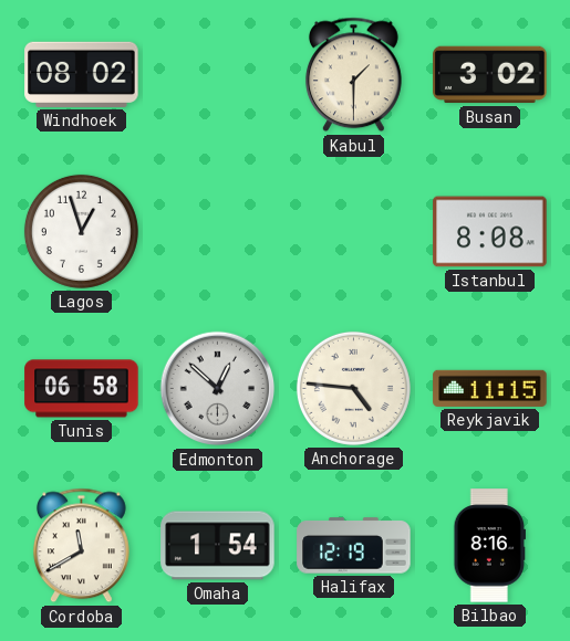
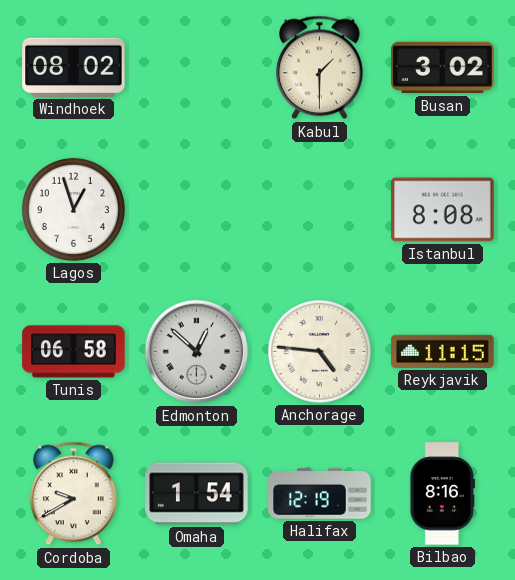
Cordoba: 11:40 -> 9:40
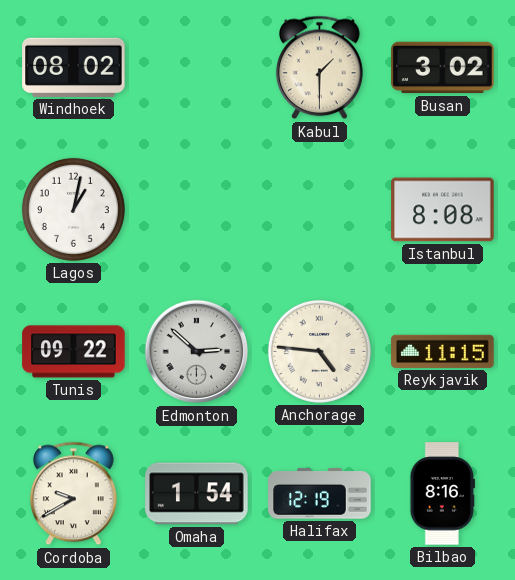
Lagos: 12:57 -> 1:02
Tunis: 06:58 -> 09:22
Edmonton: 12:52 -> 2:52
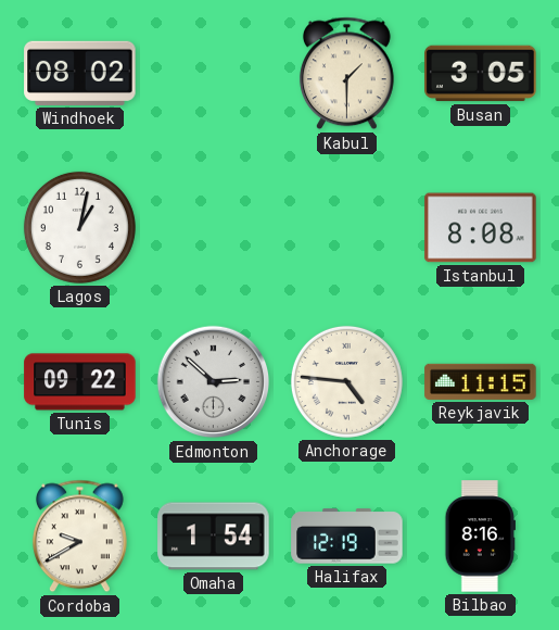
Busan: 3:02 -> 3:05
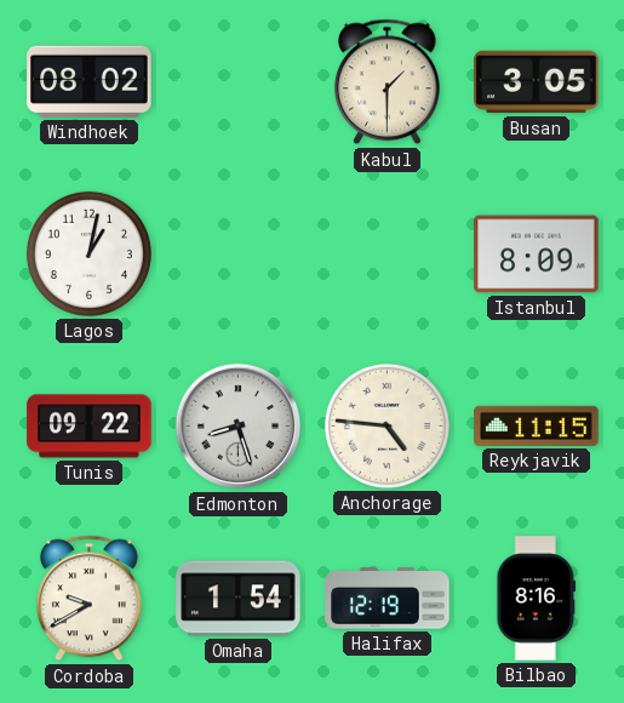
Istanbul: 8:08 -> 8:09
Edmonton: 2:52 -> 8:27
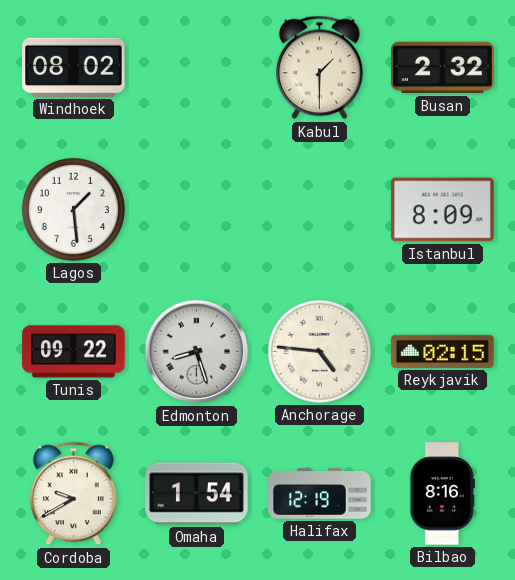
Busan: 3:05 -> 2:32
Lagos: 1:02 -> 1:29
Reykjavik: 11:15 -> 02:15
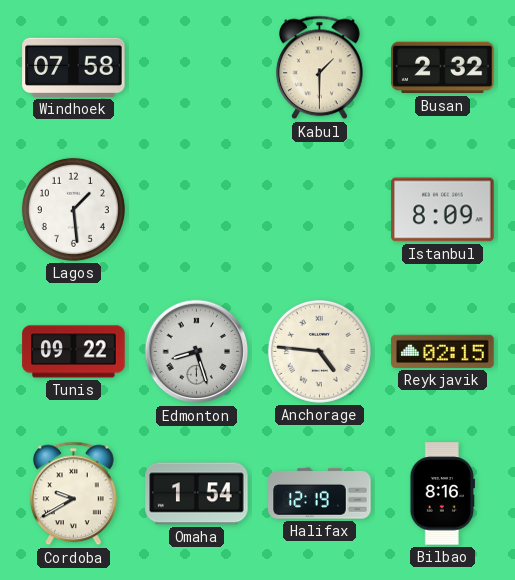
Windhoek: 08:02 -> 07:58
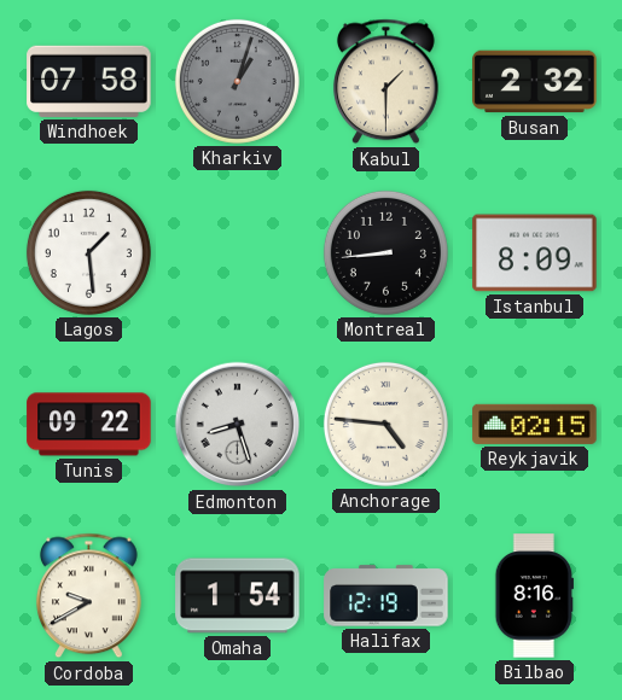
Kharkiv: none -> 1:03
Montreal: none -> 8:44
